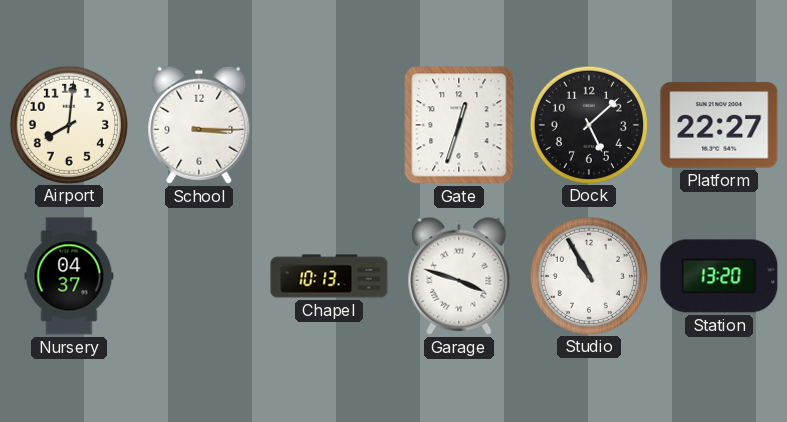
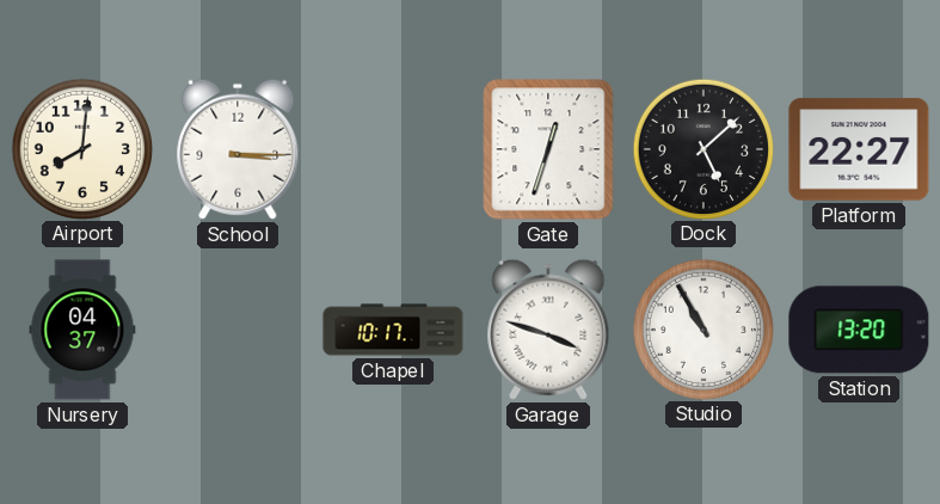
Chapel: 10:13 -> 10:17
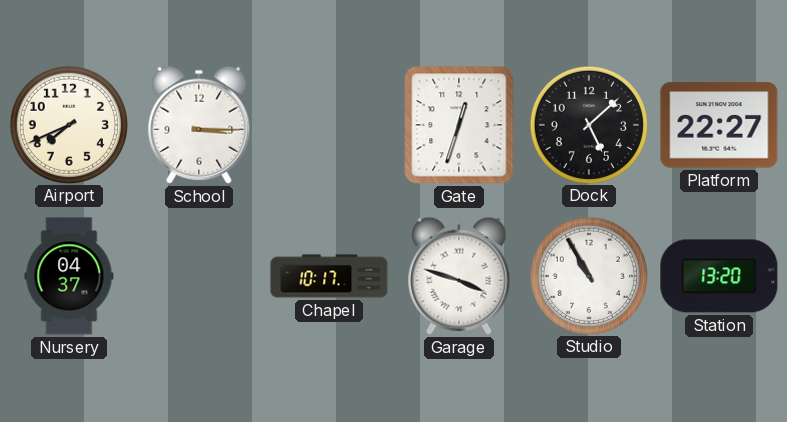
Airport: 8:01 -> 7:41
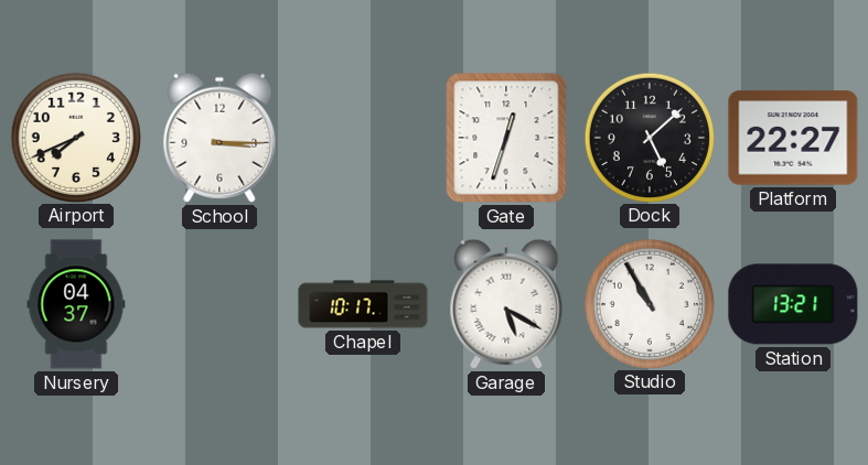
Garage: 3:48 -> 5:20
Station: 13:20 -> 13:21
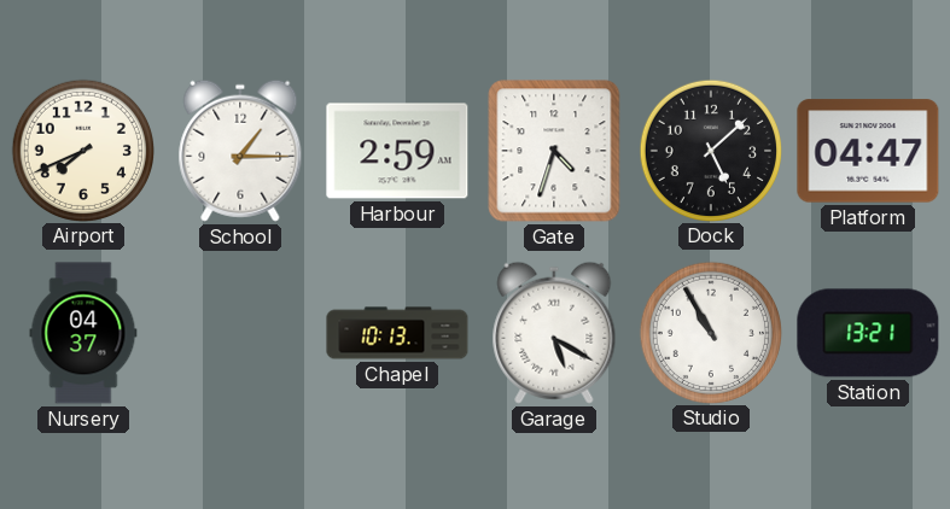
School: 3:15 -> 1:15
Harbour: none -> 2:59
Gate: 12:33 -> 4:33
Platform: 22:27 -> 04:47
Chapel: 10:17 -> 10:13
